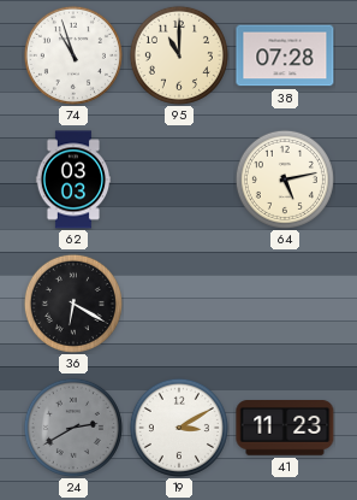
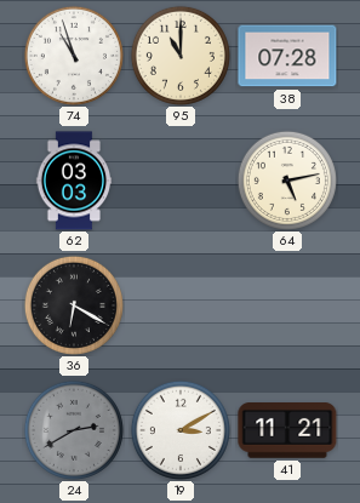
41: 11:23 -> 11:21
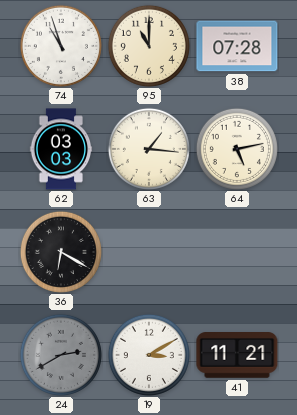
63: none -> 1:16
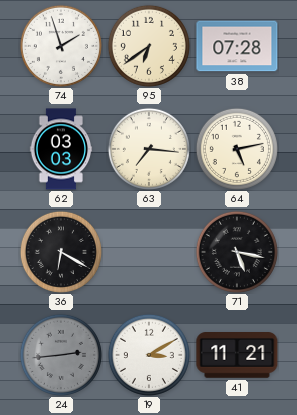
74: 10:57 -> 1:57
95: 11:00 -> 6:39
63: 1:16 -> 7:16
71: none -> 5:17
24: 2:40 -> 2:44
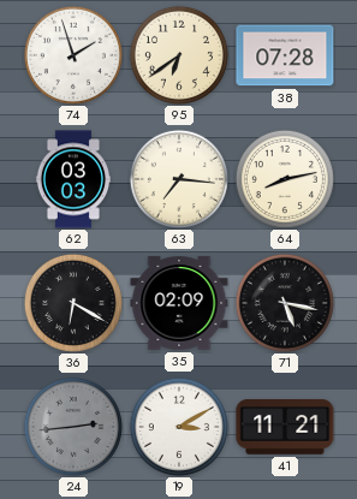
64: 5:13 -> 8:13
35: none -> 02:09
